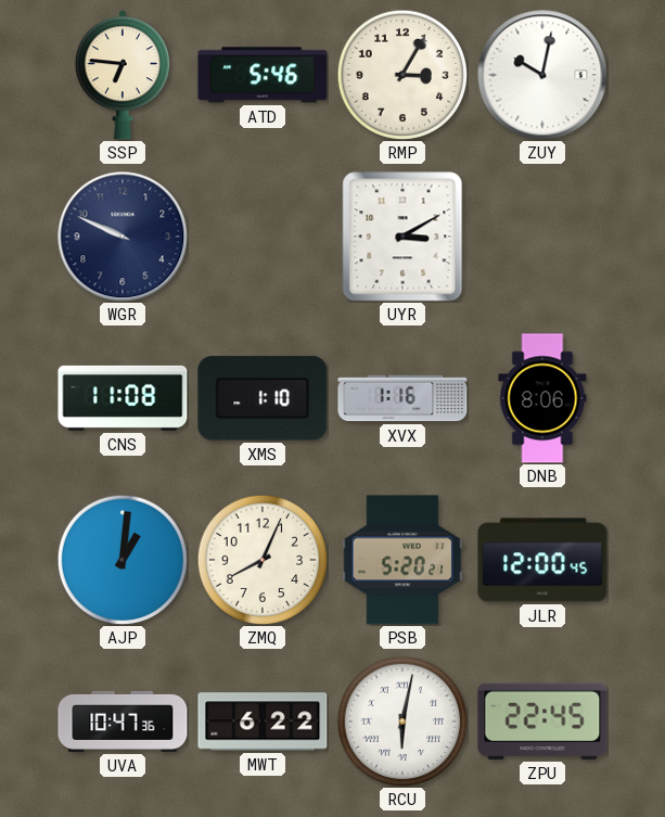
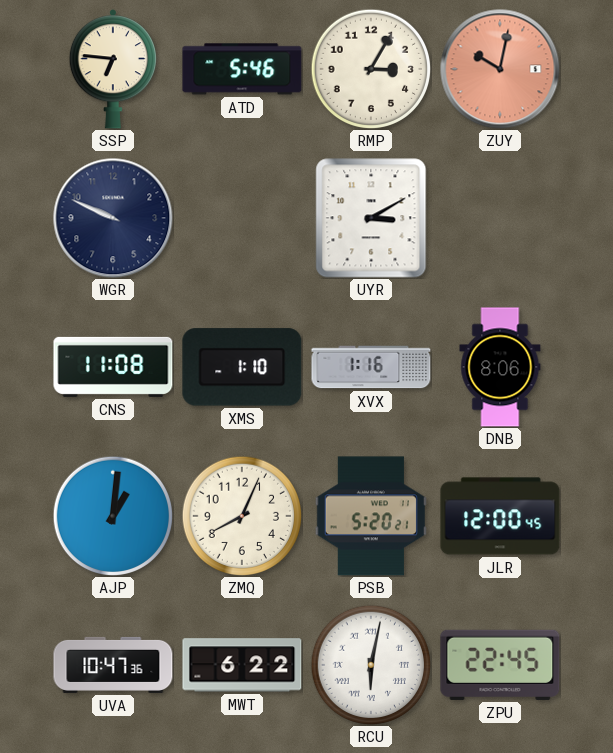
ZUY dial: white -> salmon
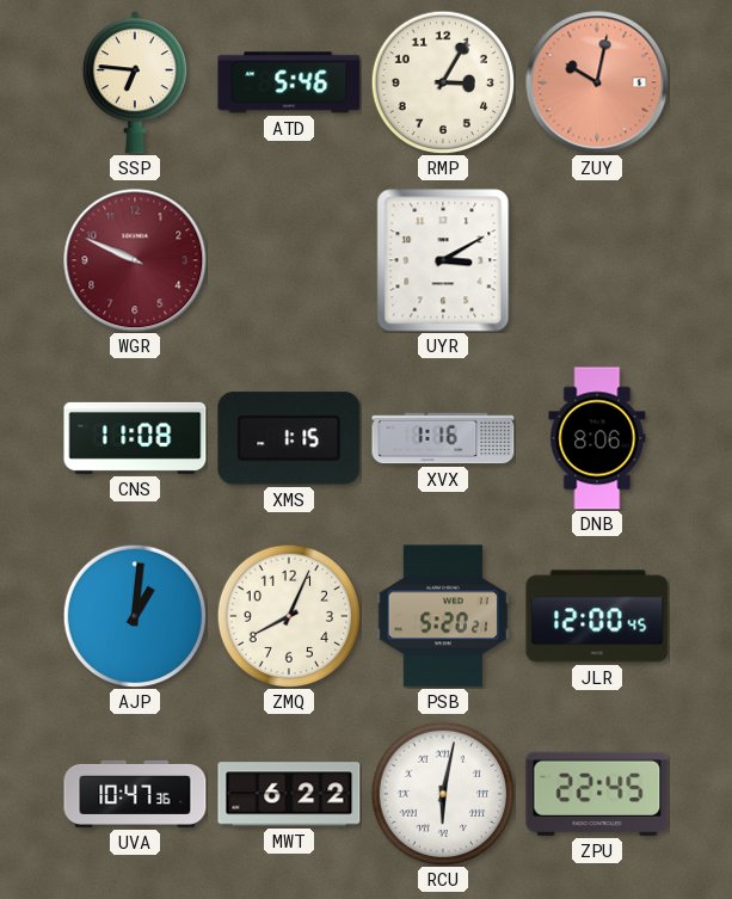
WGR dial: navy -> burgundy
XMS: 1:10 -> 1:15
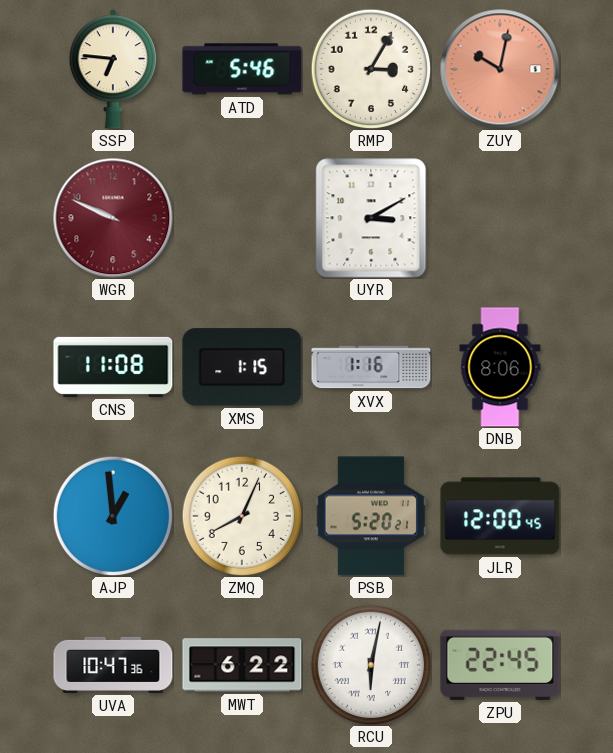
AJP: 1:01 -> 12:59
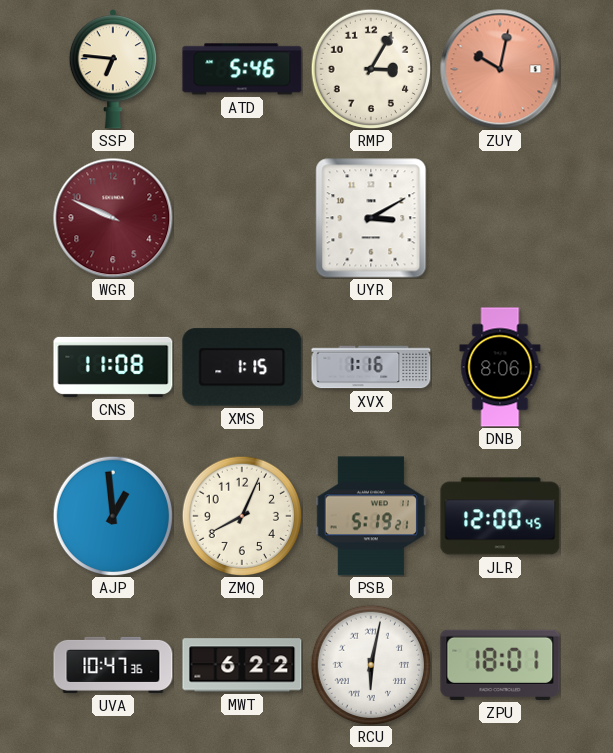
PSB: 5:20 -> 5:19
ZPU: 22:45 -> 18:01
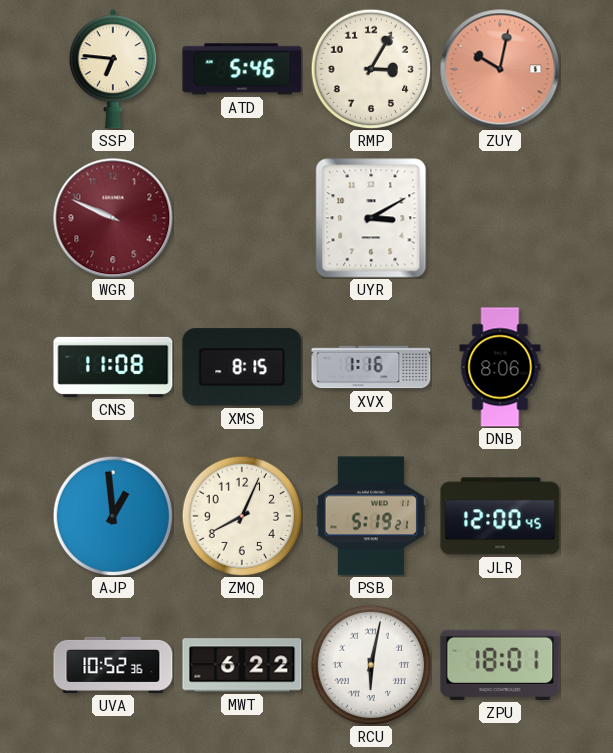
XMS: 1:15 -> 8:15
UVA: 10:47 -> 10:52
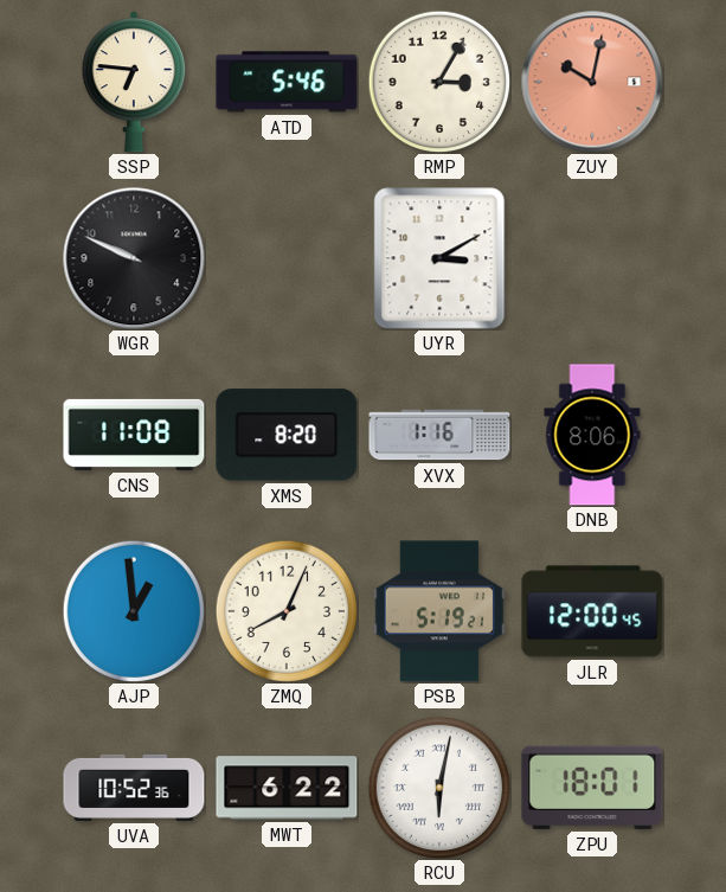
WGR dial: burgundy -> black
XMS: 8:15 -> 8:20
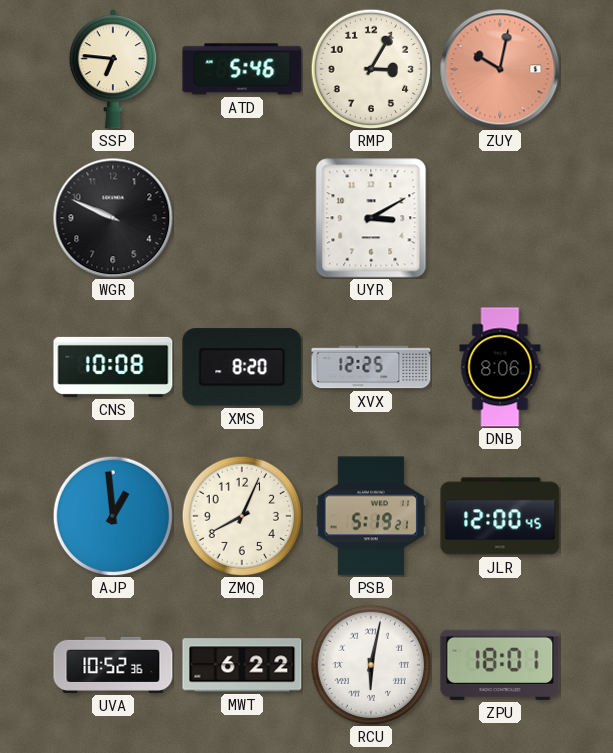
CNS: 11:08 -> 10:08
XVX: 1:16 -> 12:25
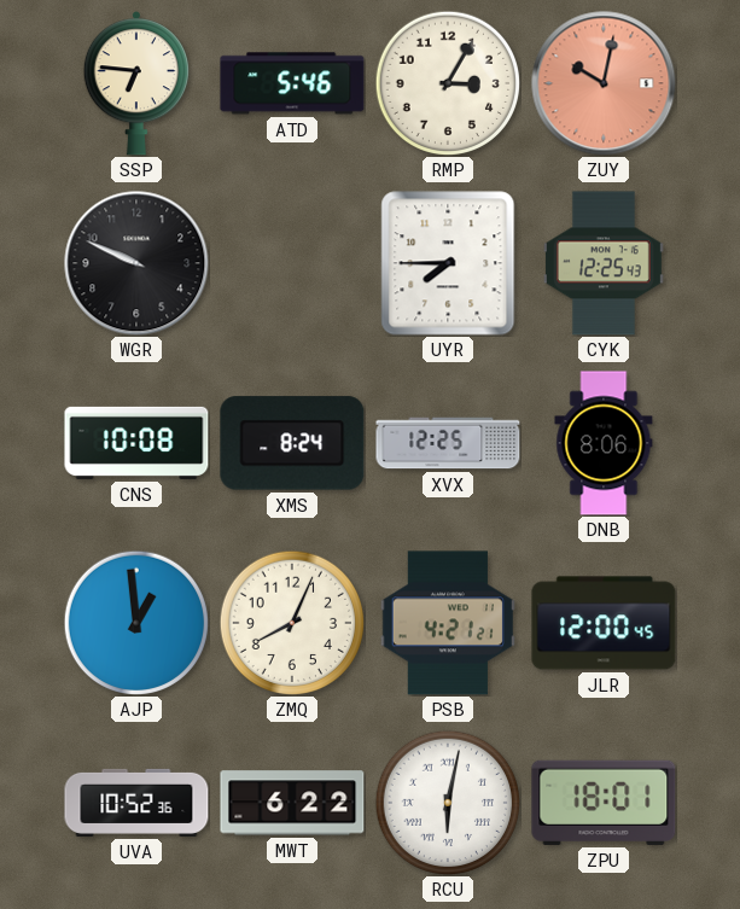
UYR: 3:10 -> 7:45
CYK: none -> 12:25
XMS: 8:20 -> 8:24
PSB: 5:19 -> 4:21
